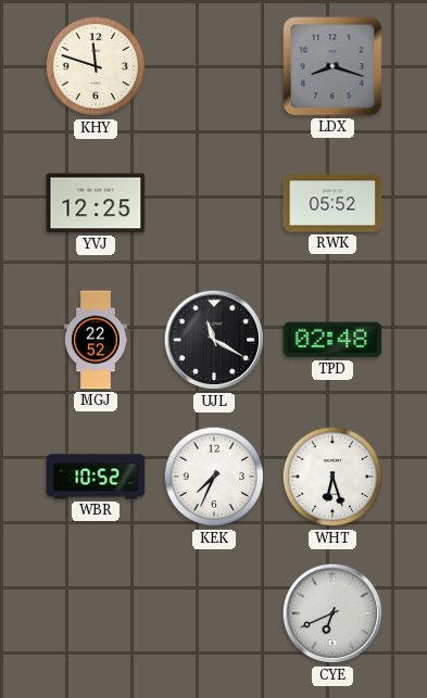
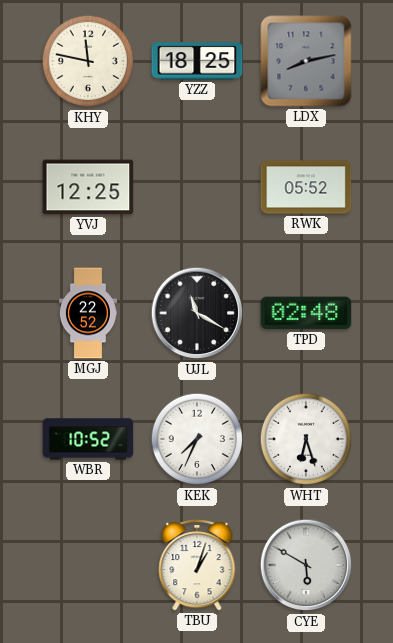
KHY: 11:48 -> 11:47
YZZ: none -> 18:25
LDX: 8:18 -> 8:13
TBU: none -> 1:03
CYE: 6:41 -> 5:50
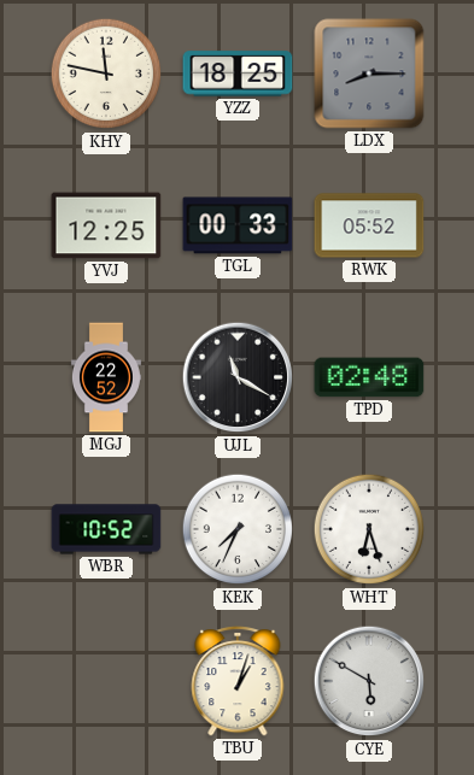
LDX: 8:13 -> 8:15
TGL: none -> 00:33
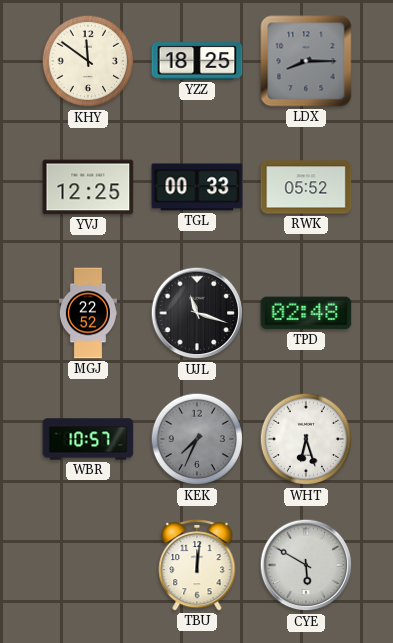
KHY: 11:47 -> 11:51
UJL: 11:20 -> 11:18
WBR: 10:52 -> 10:57
KEK dial: white -> grey
TBU: 1:03 -> 12:01
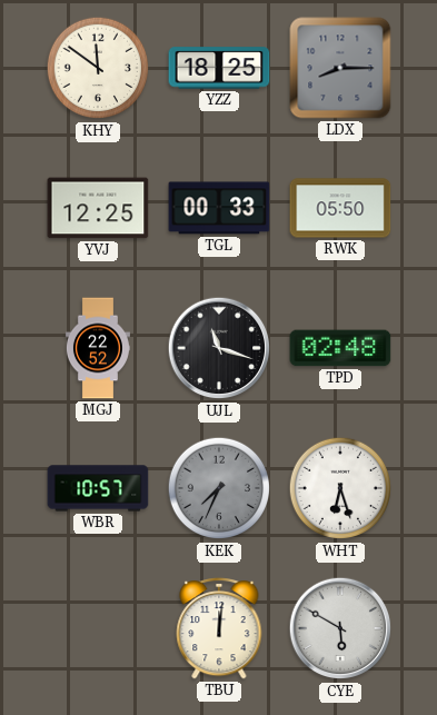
RWK: 05:52 -> 05:50
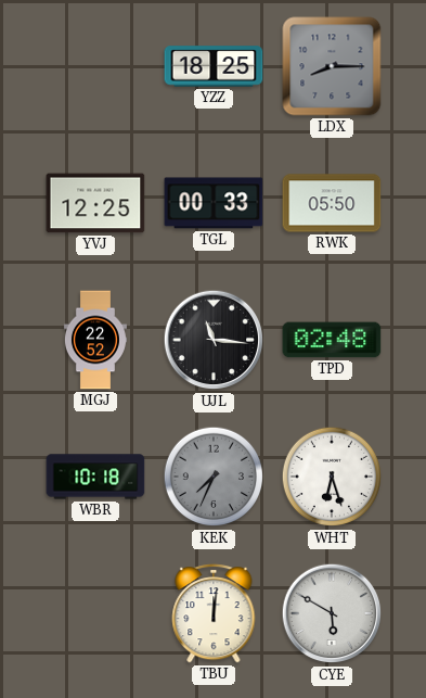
KHY: 11:51 -> none
UJL: 11:18 -> 11:16
WBR: 10:57 -> 10:18
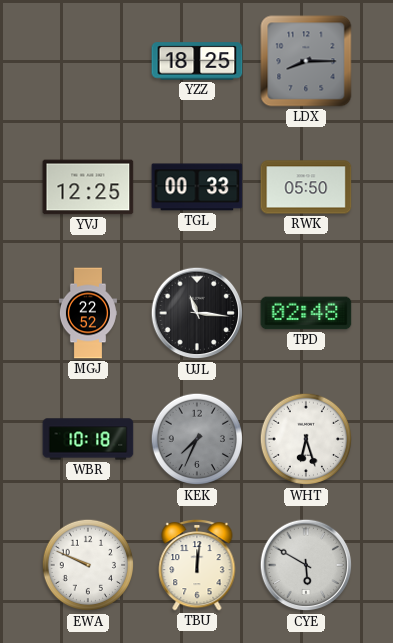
EWA: none -> 9:49
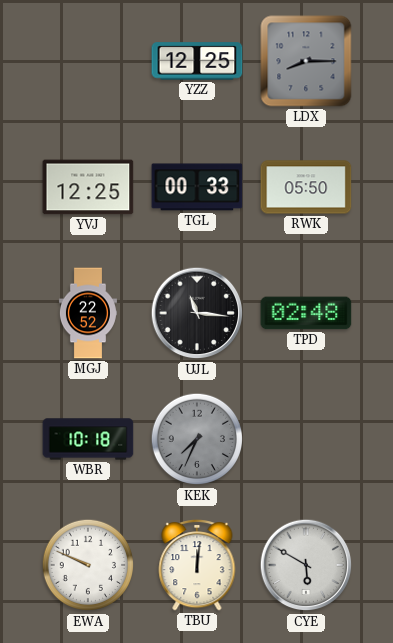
YZZ: 18:25 -> 12:25
WHT: 6:27 -> none
